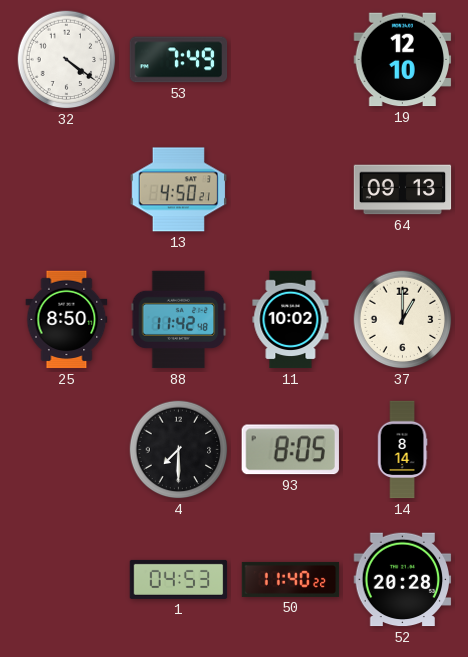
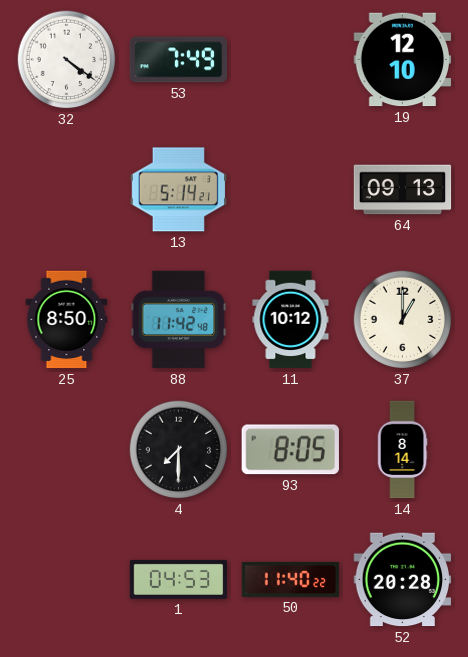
13: 4:50 -> 5:14
11: 10:02 -> 10:12
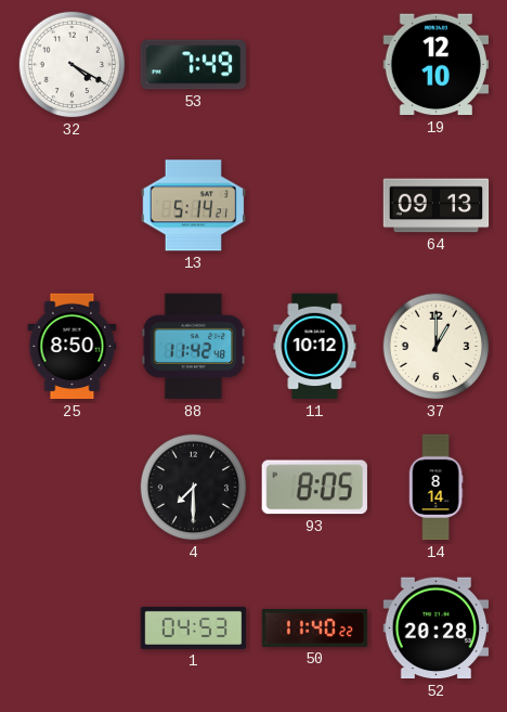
32: 4:21 -> 4:20
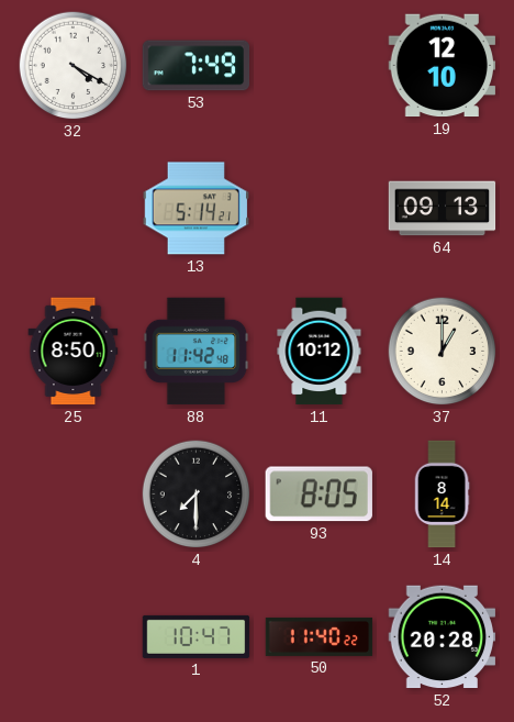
1: 04:53 -> 10:47
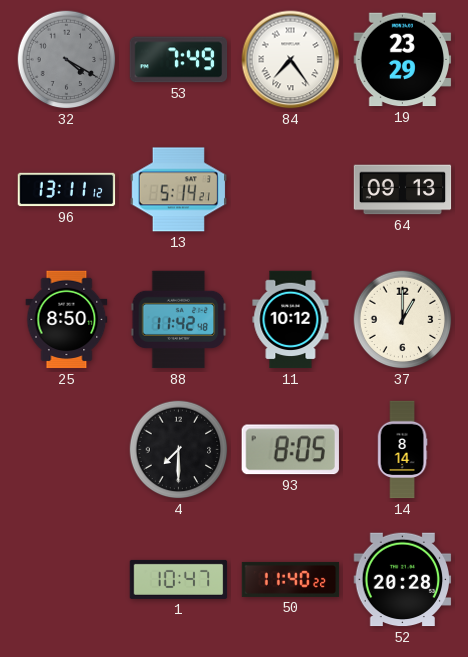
32 dial: white -> grey
84: none -> 7:24
19: 12:10 -> 23:29
96: none -> 13:11
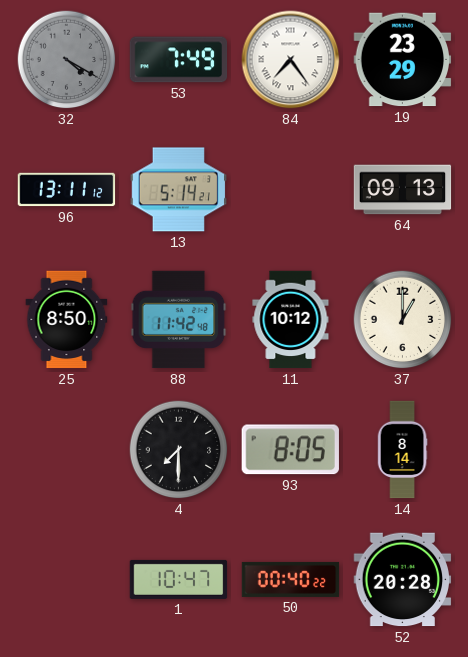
50: 11:40 -> 00:40
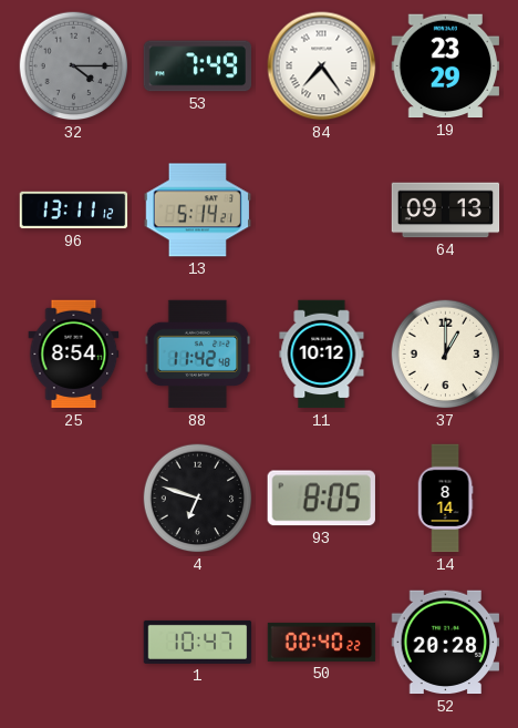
32: 4:20 -> 4:15
25: 8:50 -> 8:54
4: 7:30 -> 6:48
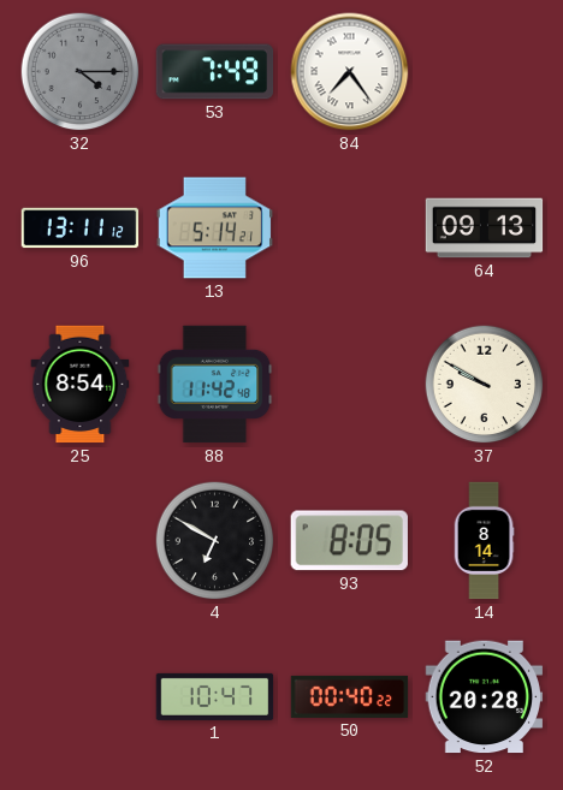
19: 23:29 -> none
11: 10:12 -> none
37: 1:00 -> 9:50
4: 6:48 -> 6:50
